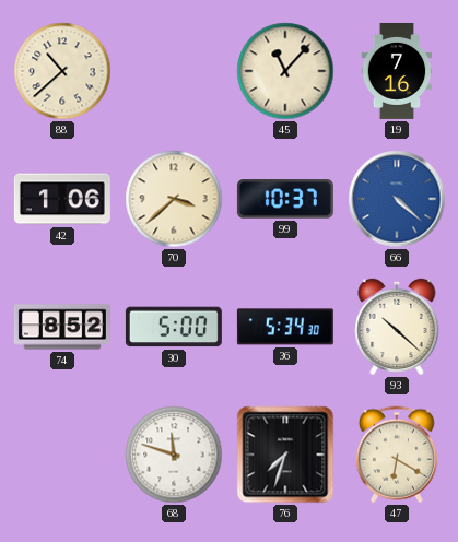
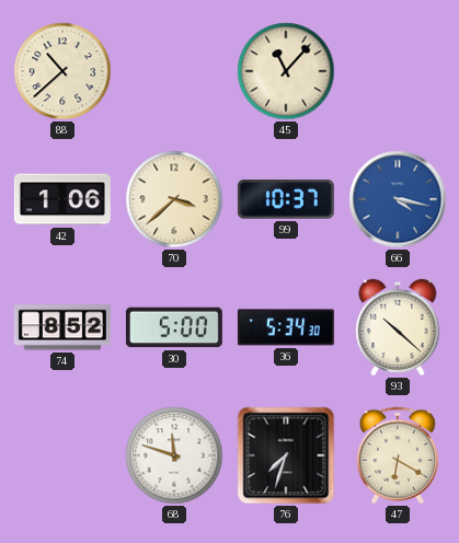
19: 7:16 -> none
66: 4:22 -> 4:17
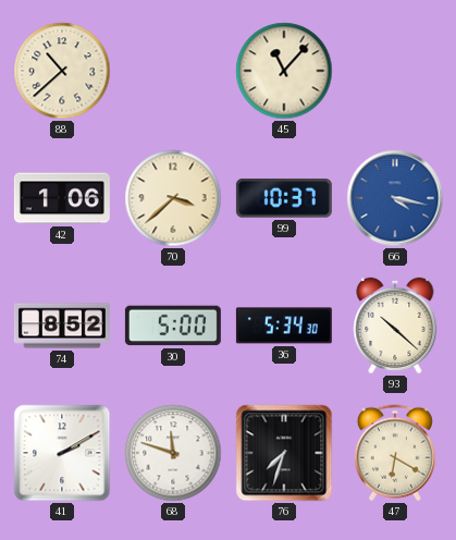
41: none -> 2:10
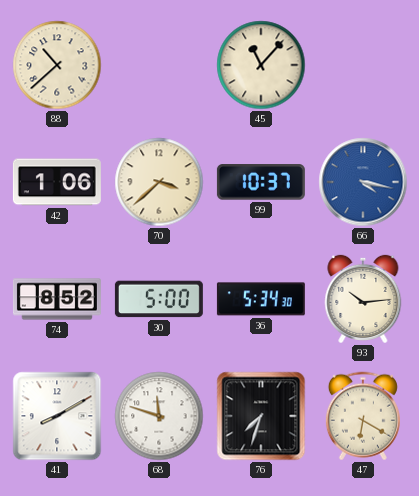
93: 10:22 -> 10:14
41: 2:10 -> 8:10
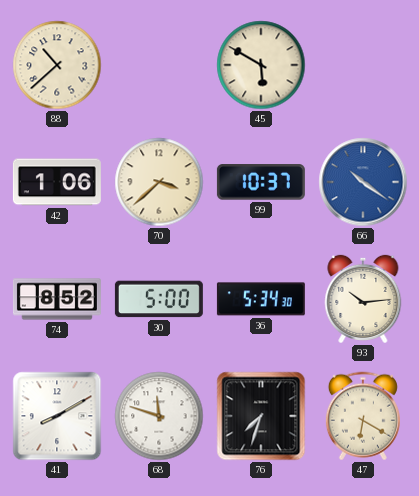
45: 11:07 -> 5:50
66: 4:17 -> 10:21
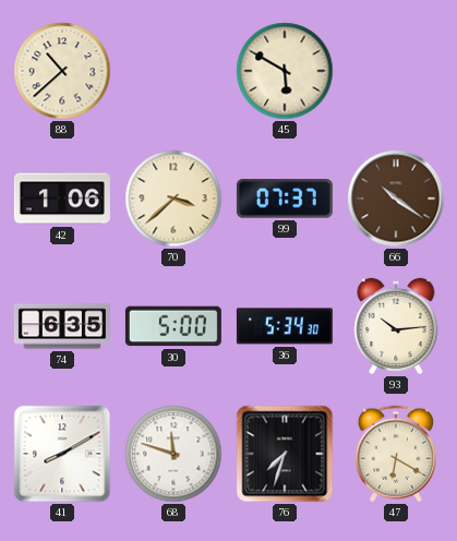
99: 10:37 -> 07:37
66 dial: blue -> brown
74: 8:52 -> 6:35
